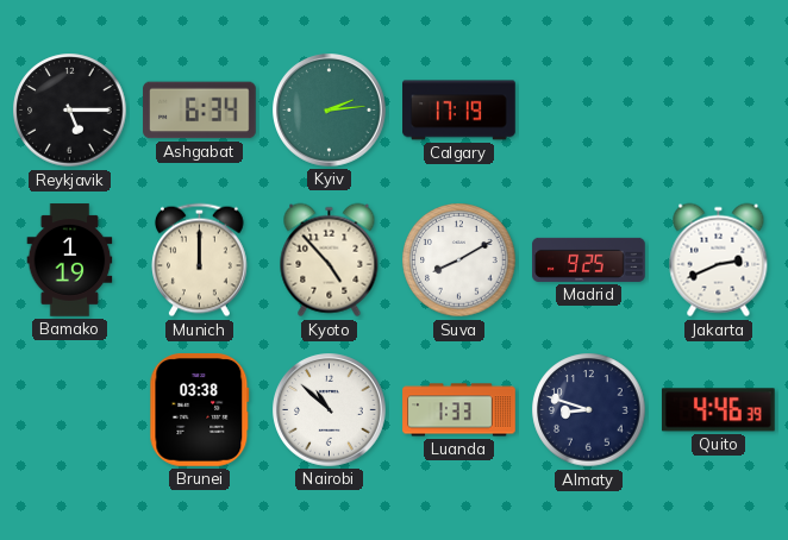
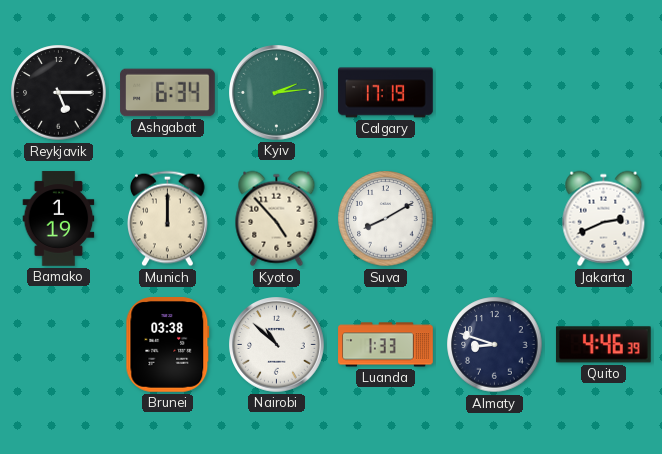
Madrid: 9:25 -> none
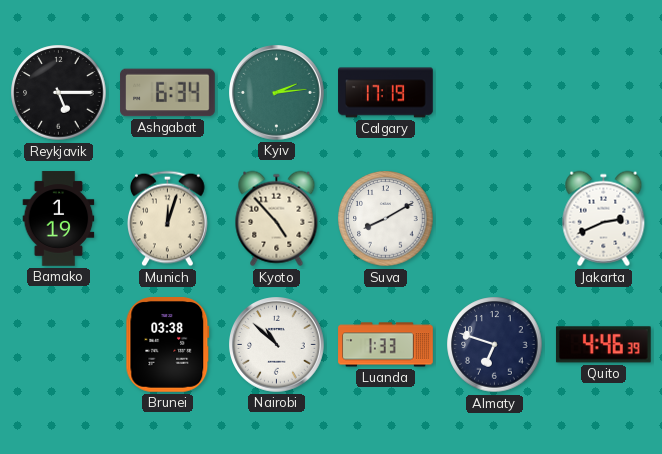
Munich: 12:00 -> 12:03
Almaty: 8:48 -> 6:48
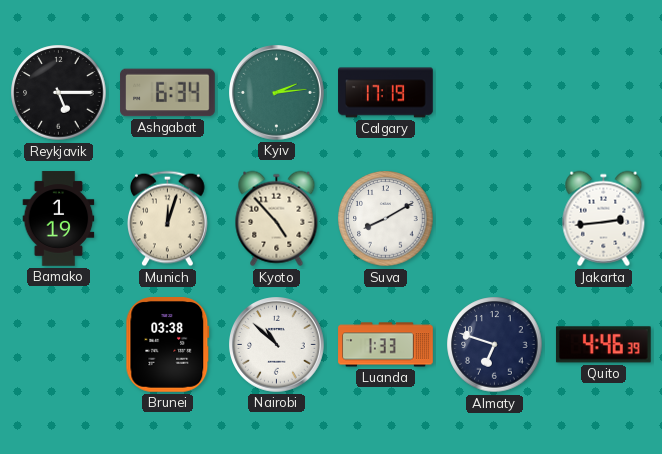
Jakarta: 2:41 -> 2:44
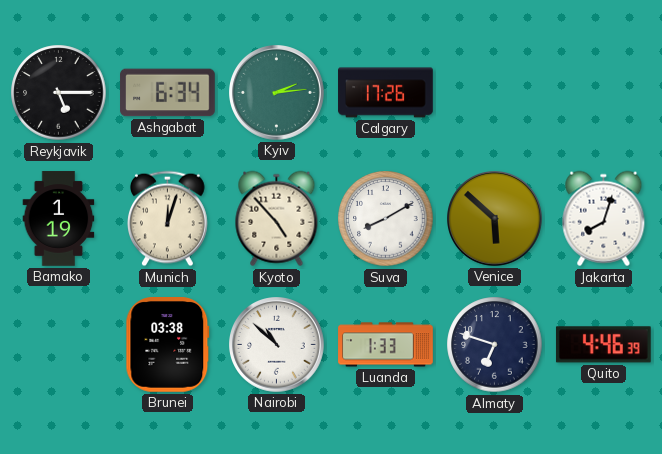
Calgary: 17:19 -> 17:26
Venice: none -> 5:52
Jakarta: 2:44 -> 8:03
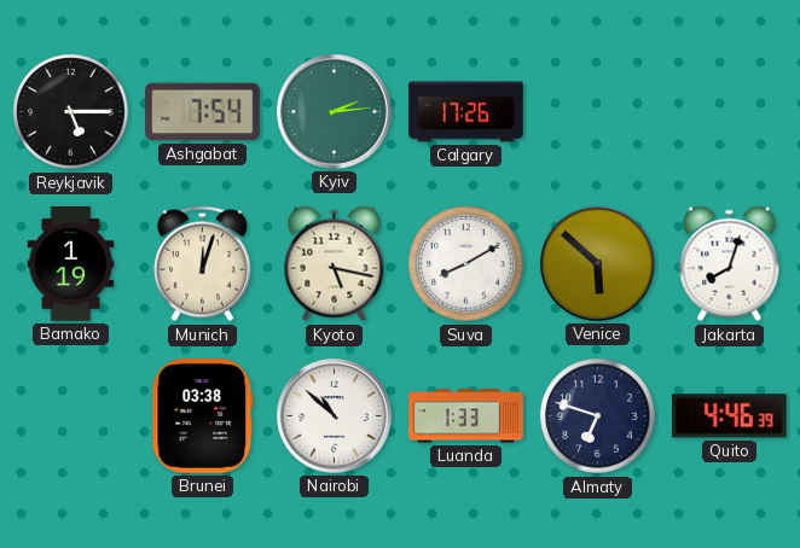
Ashgabat: 6:34 -> 7:54
Kyoto: 4:53 -> 5:17
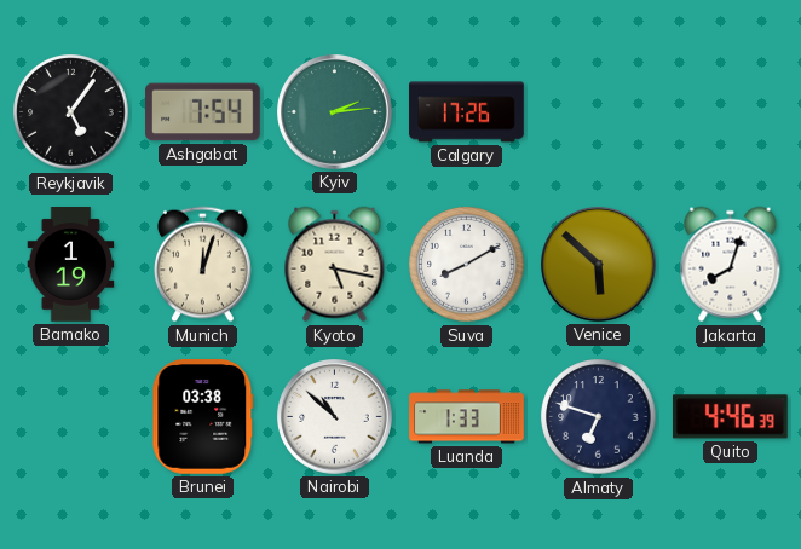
Reykjavik: 5:15 -> 5:06
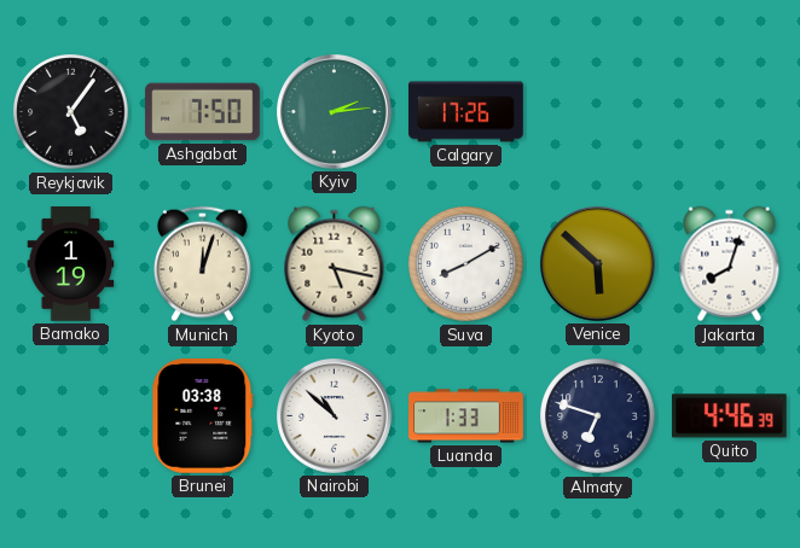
Ashgabat: 7:54 -> 7:50
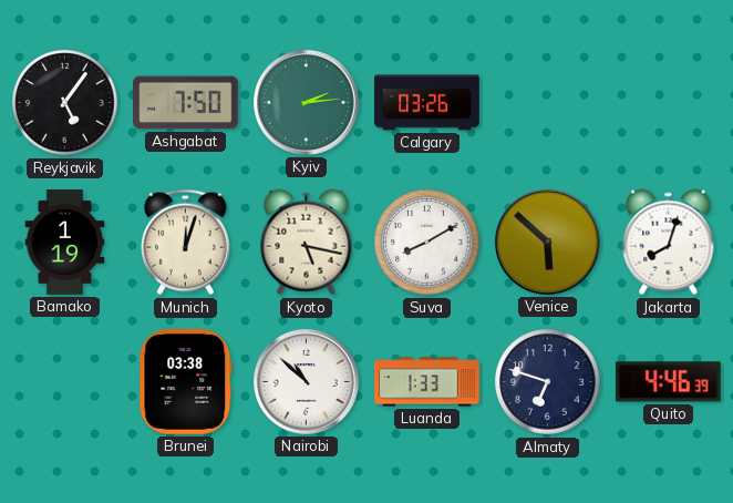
Calgary: 17:26 -> 03:26
